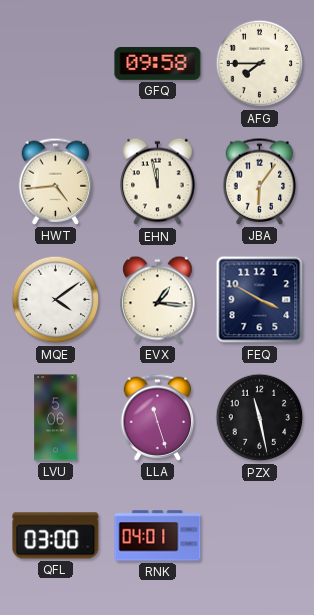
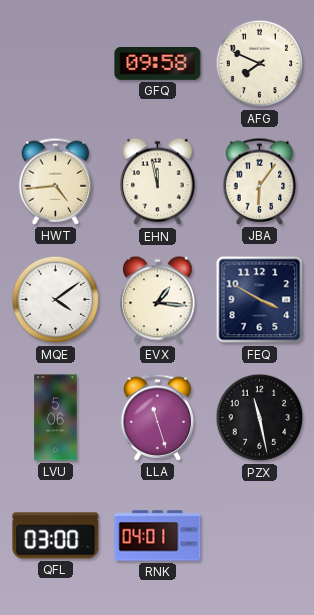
AFG: 7:45 -> 7:49
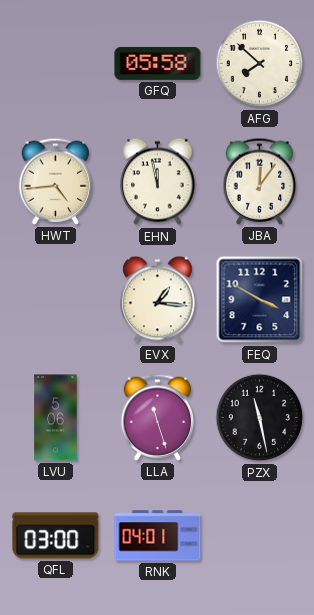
GFQ: 09:58 -> 05:58
AFG: 7:49 -> 7:52
JBA: 6:06 -> 12:06
MQE: 4:09 -> none
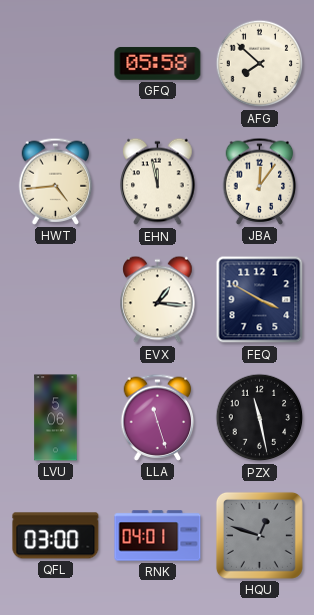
HQU: none -> 12:48
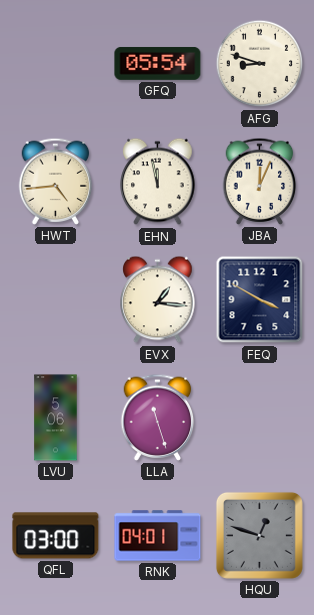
GFQ: 05:58 -> 05:54
AFG: 7:52 -> 8:48
JBA: 12:06 -> 12:04
PZX: 11:28 -> none
